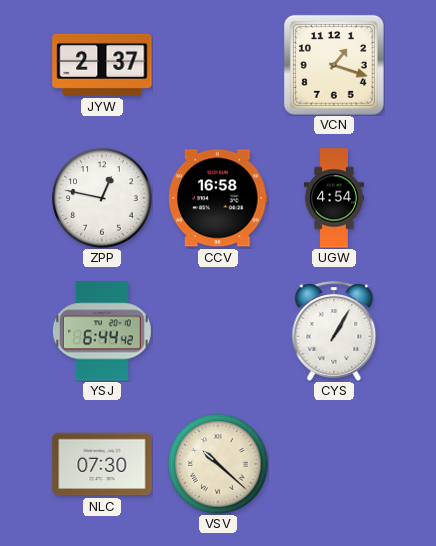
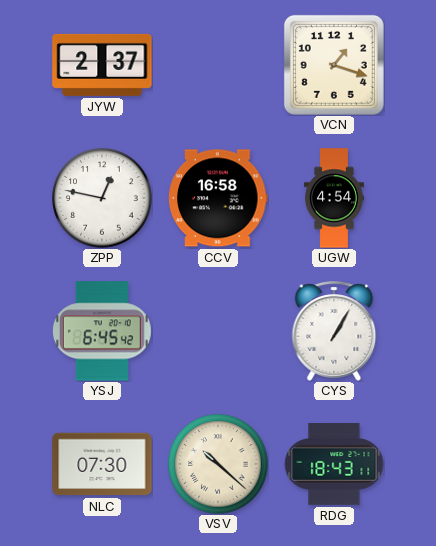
YSJ: 6:44 -> 6:45
RDG: none -> 18:43
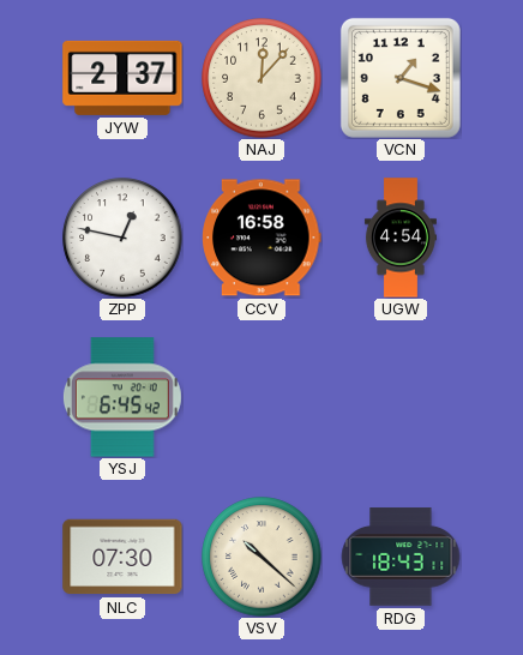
NAJ: none -> 12:07
CYS: 1:05 -> none
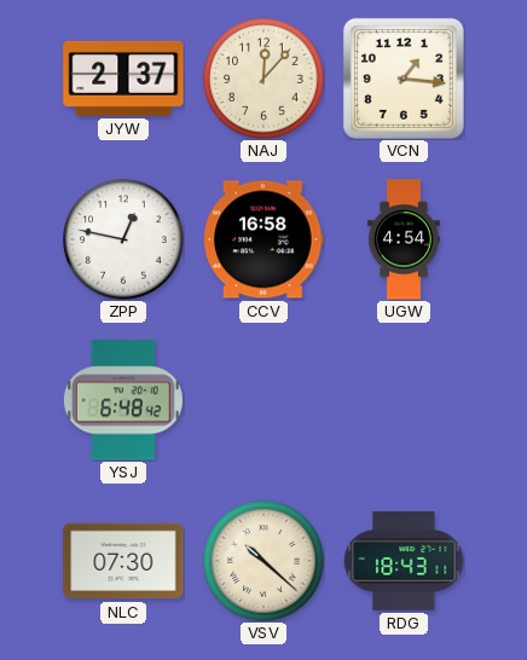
VCN: 1:18 -> 1:16
YSJ: 6:45 -> 6:48
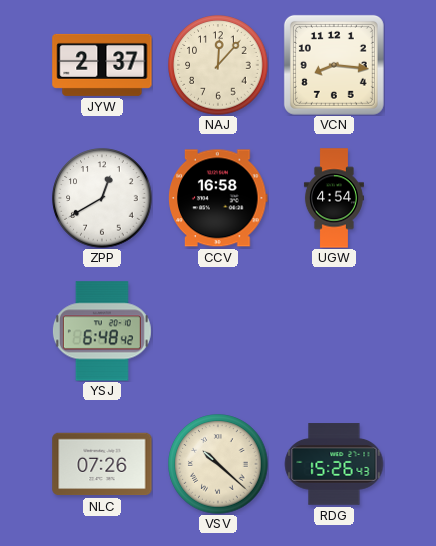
VCN: 1:16 -> 8:16
ZPP: 12:47 -> 12:40
NLC: 07:30 -> 07:26
RDG: 18:43 -> 15:26
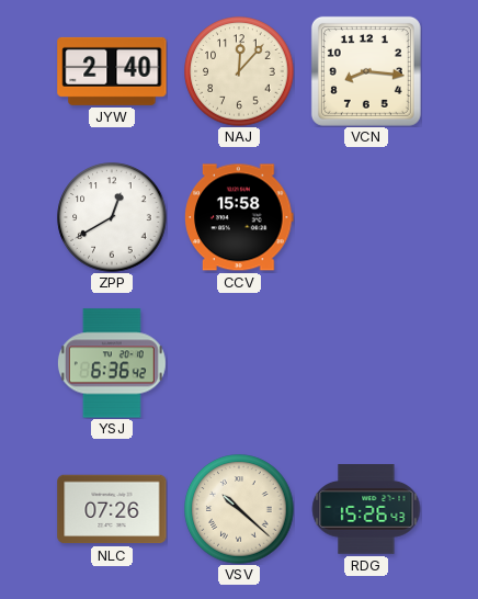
JYW: 2:37 -> 2:40
CCV: 16:58 -> 15:58
UGW: 4:54 -> none
YSJ: 6:48 -> 6:36
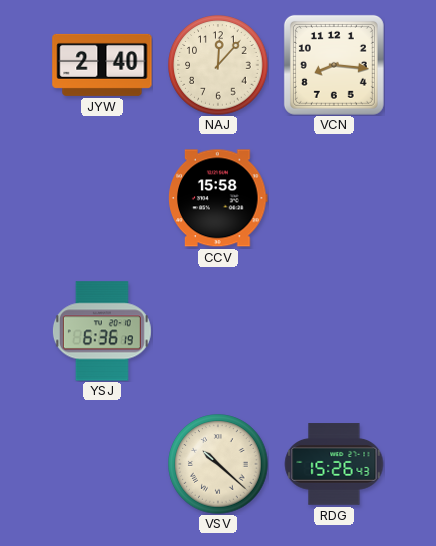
ZPP: 12:40 -> none
YSJ: 6:36:42 -> 6:36:19
NLC: 07:26 -> none
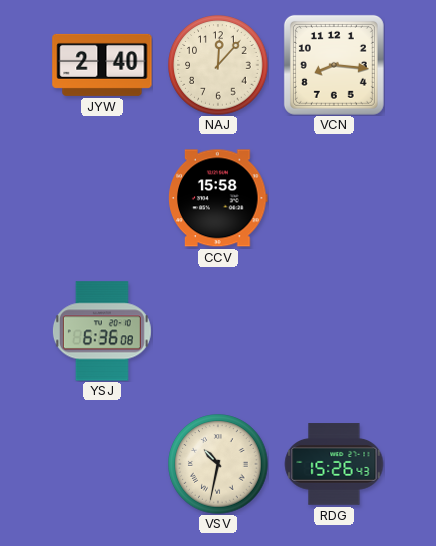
YSJ: 6:36:19 -> 6:36:08
VSV: 10:22 -> 10:32
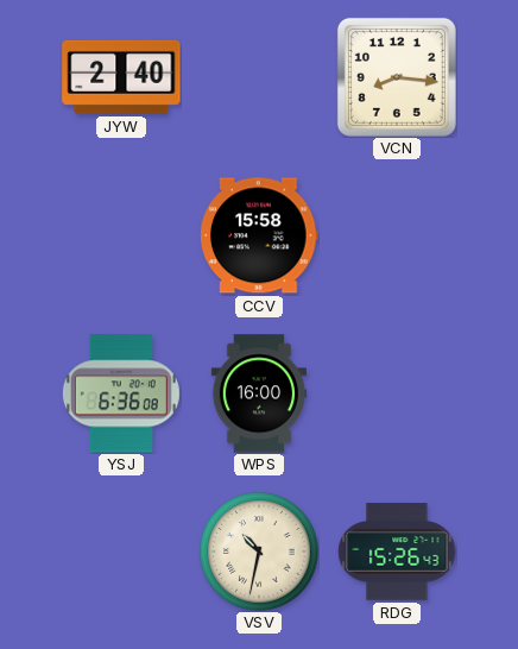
NAJ: 12:07 -> none
WPS: none -> 16:00
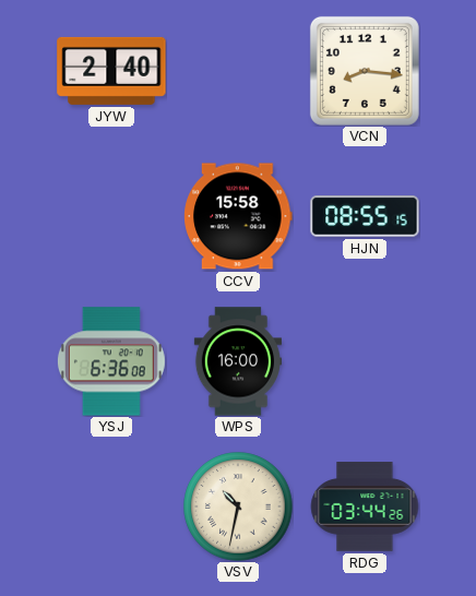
HJN: none -> 08:55
RDG: 15:26 -> 03:44
